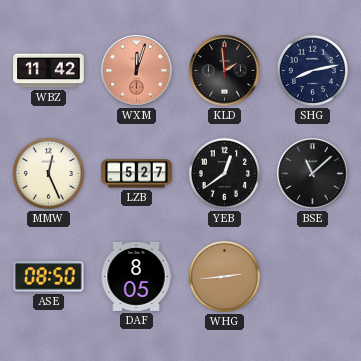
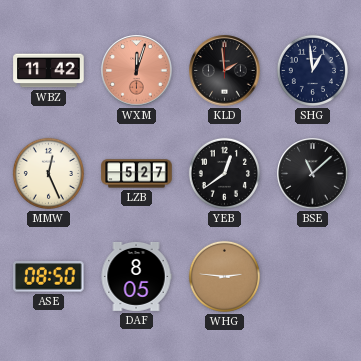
SHG: 8:13 -> 12:59
WHG: 2:44 -> 2:46
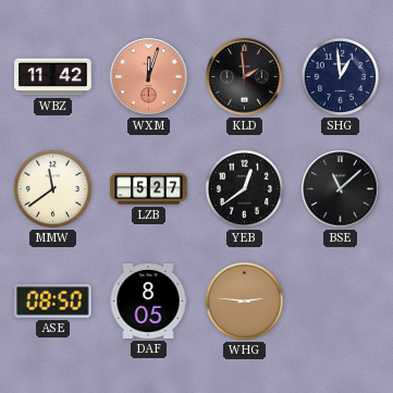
MMW: 12:26 -> 11:39
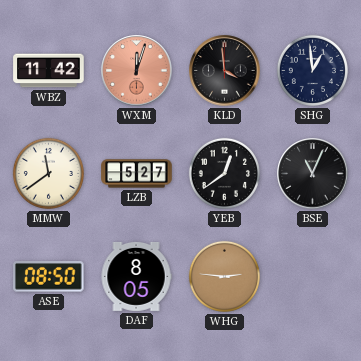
KLD: 1:59 -> 3:59
BSE: 11:08 -> 11:04
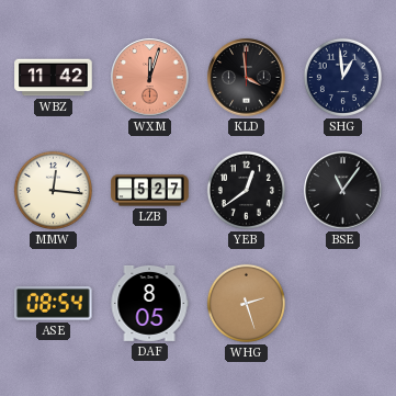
MMW: 11:39 -> 12:16
BSE: 11:04 -> 11:06
ASE: 08:50 -> 08:54
WHG: 2:46 -> 2:27
